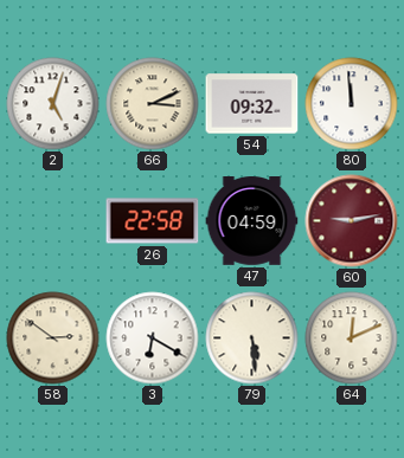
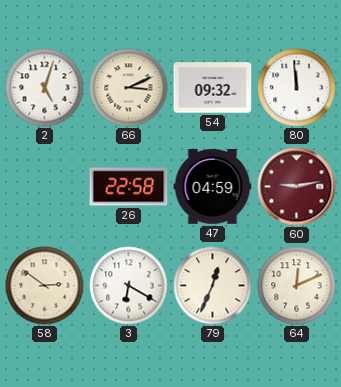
79: 5:29 -> 12:34
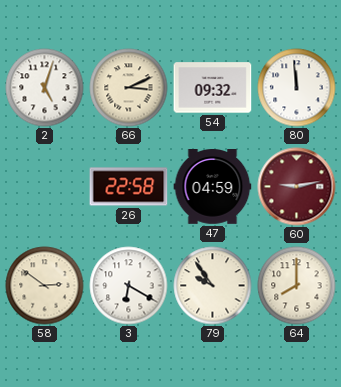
79: 12:34 -> 9:54
64: 12:11 -> 8:00
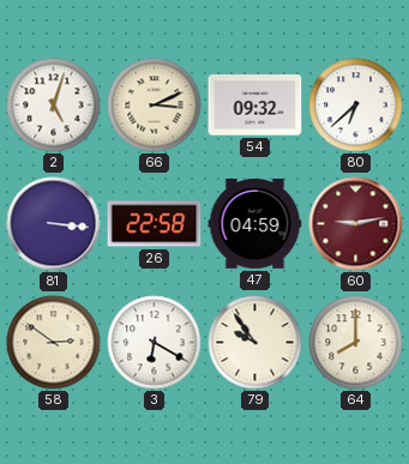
80: 11:59 -> 6:38
81: none -> 3:16
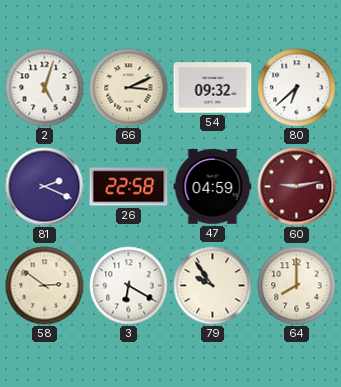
81: 3:16 -> 2:19
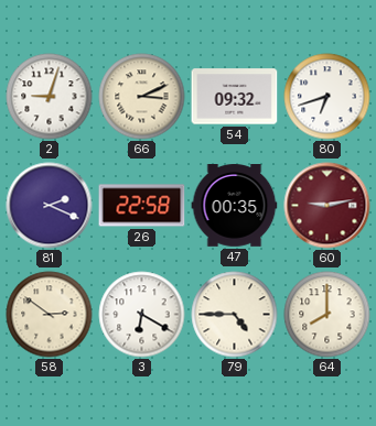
2: 5:03 -> 9:03
80: 6:38 -> 6:42
47: 04:59 -> 00:35
79: 9:54 -> 4:45
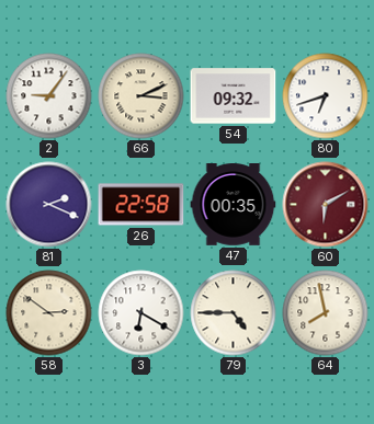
2: 9:03 -> 9:06
60: 9:13 -> 6:10
64: 8:00 -> 7:58
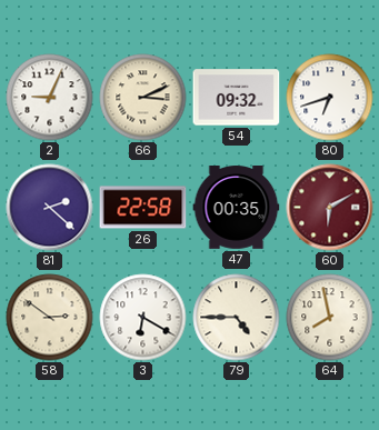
2: 9:06 -> 9:04
81: 2:19 -> 2:22
